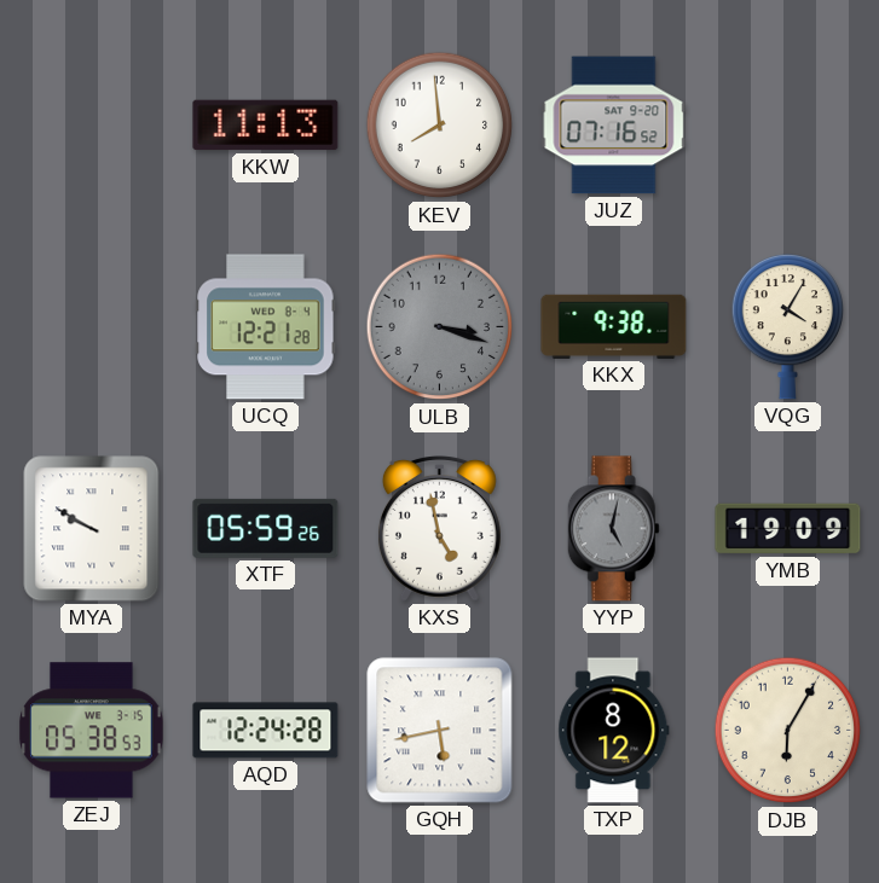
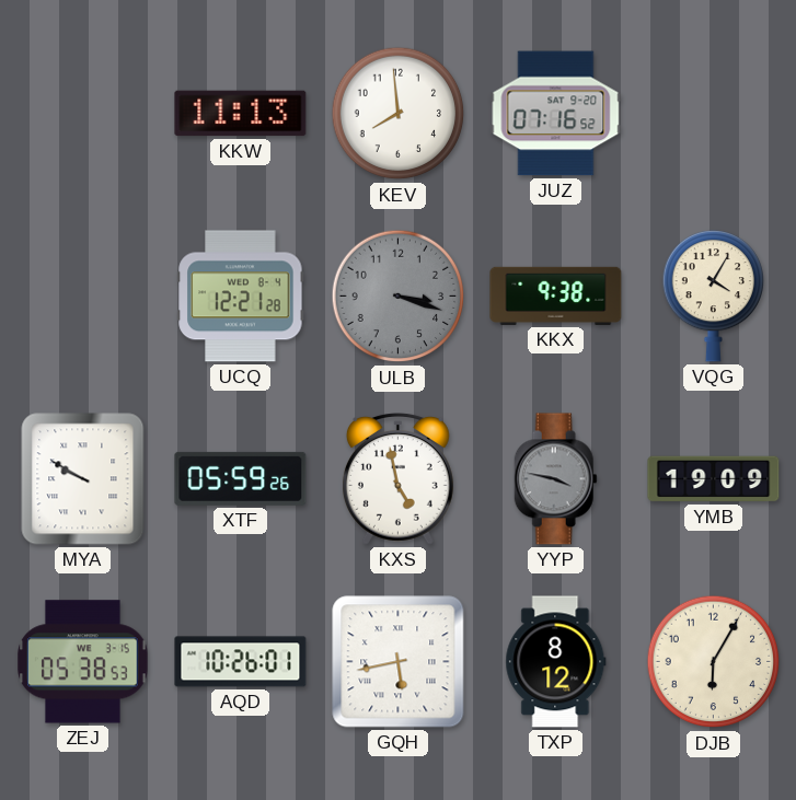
YYP: 5:02 -> 3:47
AQD: 12:24 -> 10:26
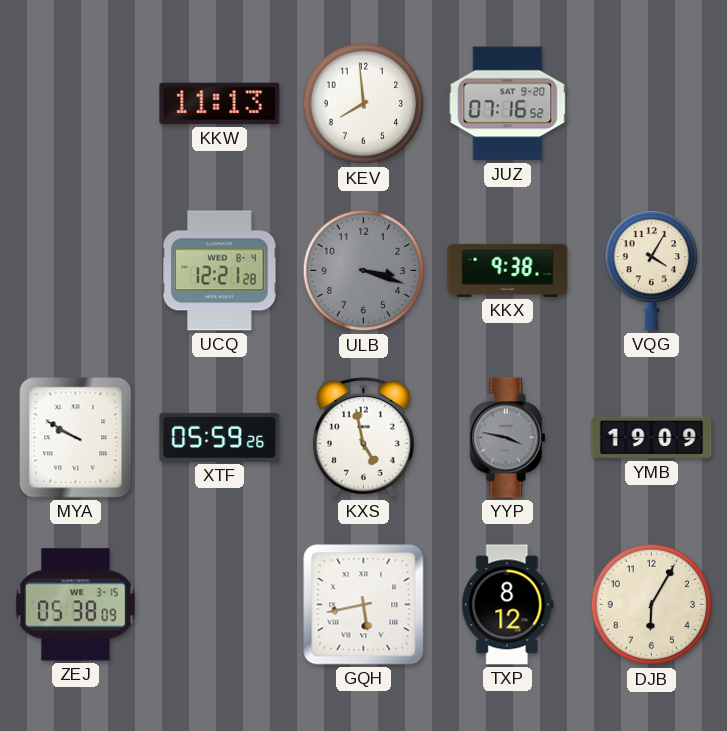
ZEJ: 05:38:53 -> 05:38:09
AQD: 10:26 -> none
